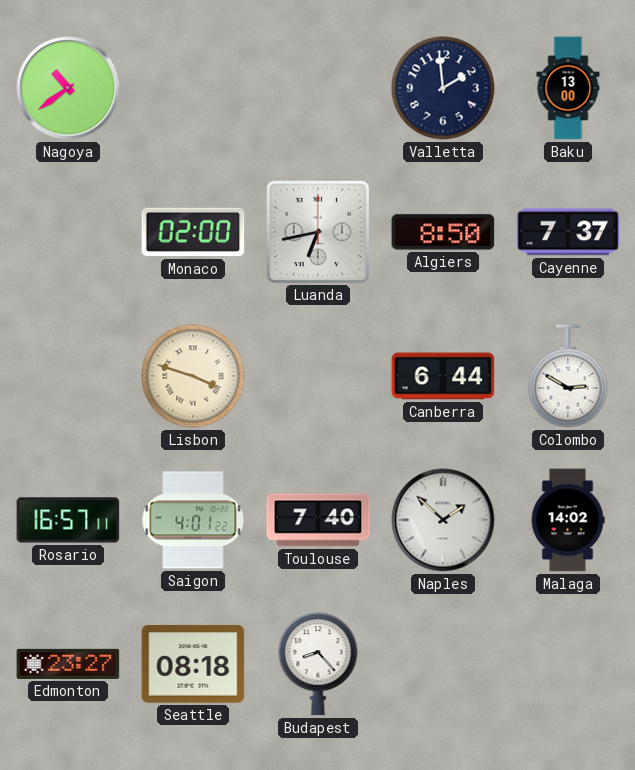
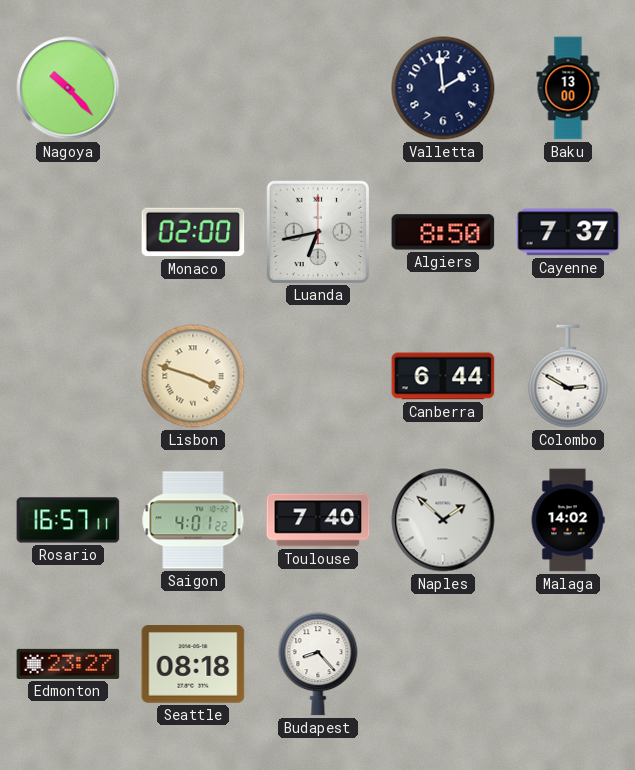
Nagoya: 10:39 -> 10:23
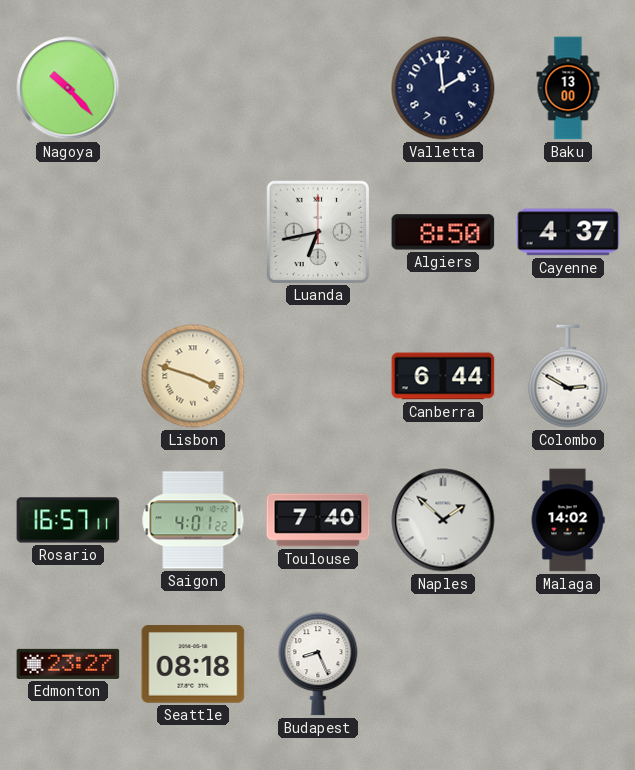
Monaco: 02:00 -> none
Cayenne: 7:37 -> 4:37
Budapest: 8:23 -> 8:26
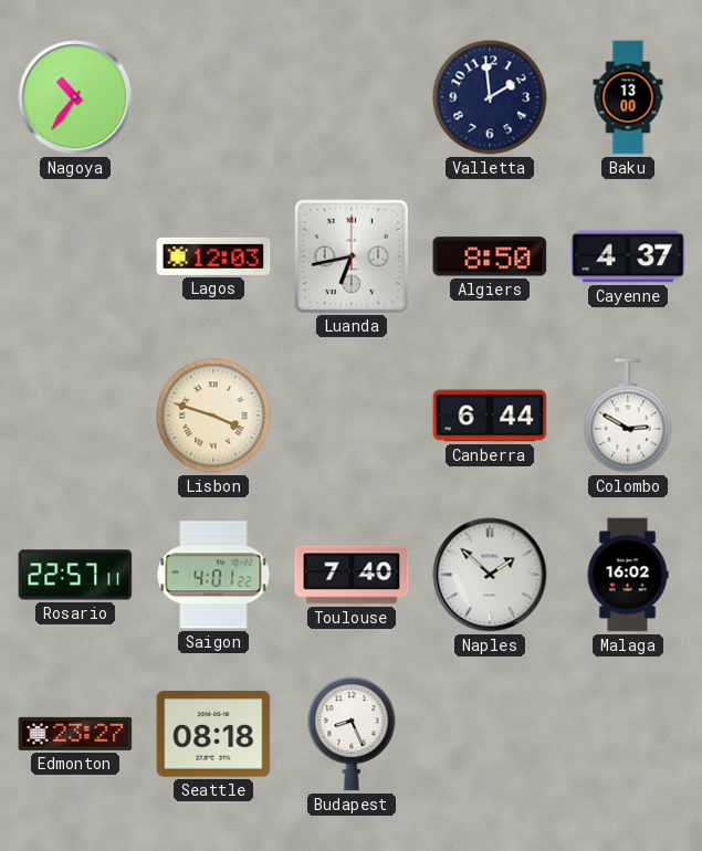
Nagoya: 10:23 -> 10:36
Lagos: none -> 12:03
Rosario: 16:57 -> 22:57
Malaga: 14:02 -> 16:02
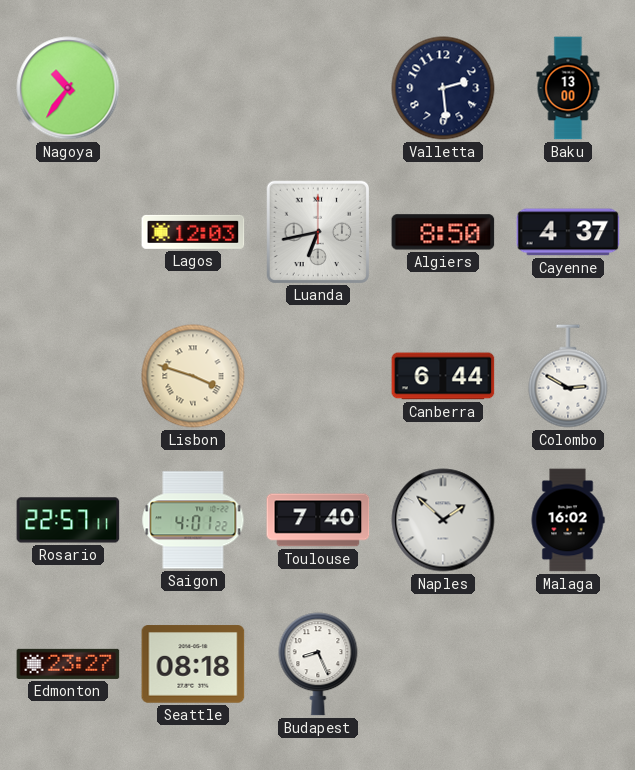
Valletta: 1:59 -> 2:29
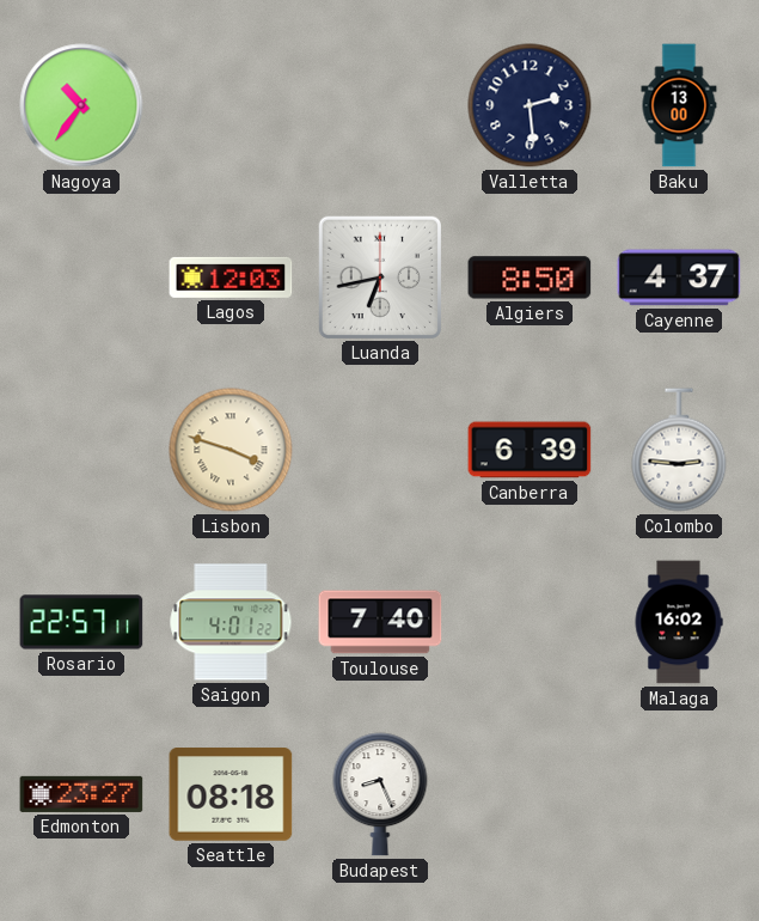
Canberra: 6:44 -> 6:39
Colombo: 2:50 -> 2:46
Naples: 1:52 -> none
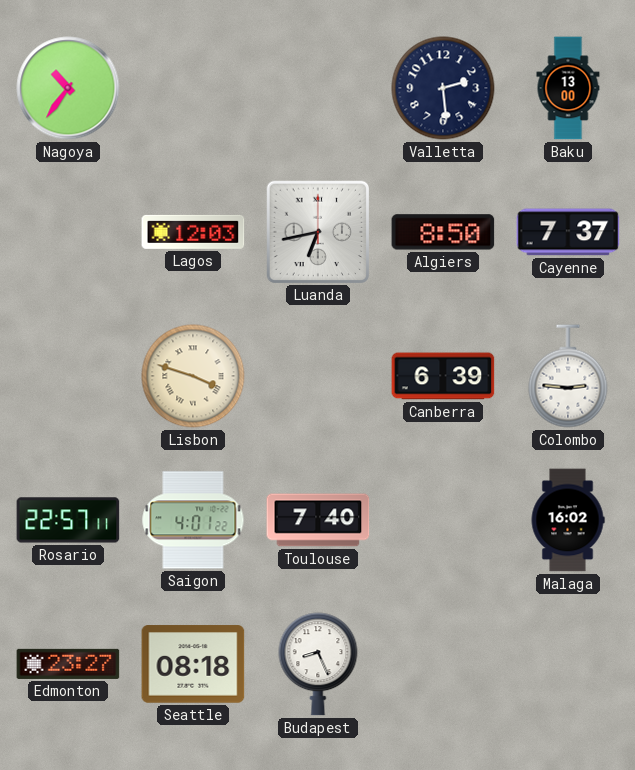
Cayenne: 4:37 -> 7:37
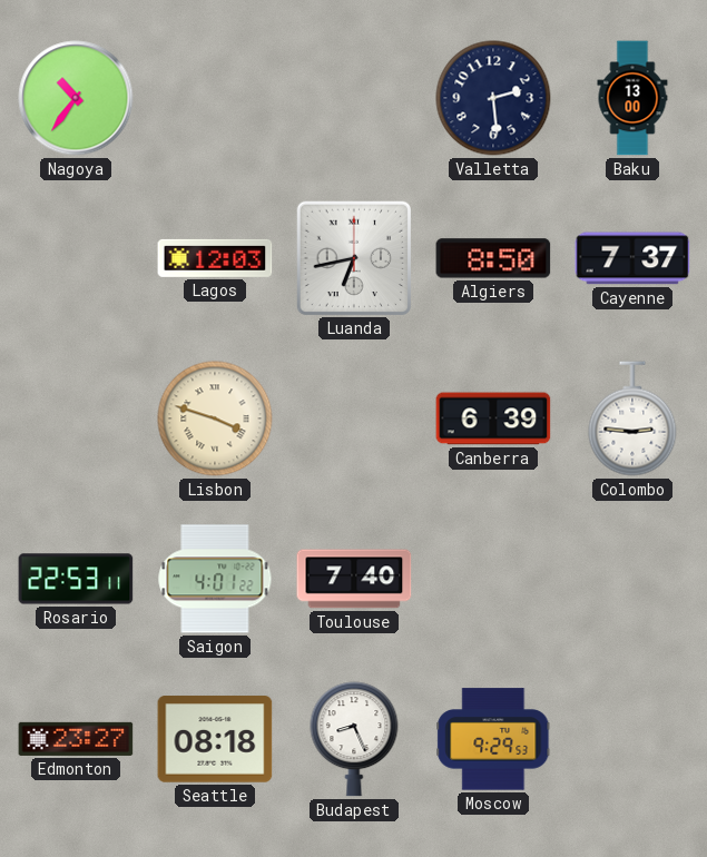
Rosario: 22:57 -> 22:53
Malaga: 16:02 -> none
Moscow: none -> 9:29
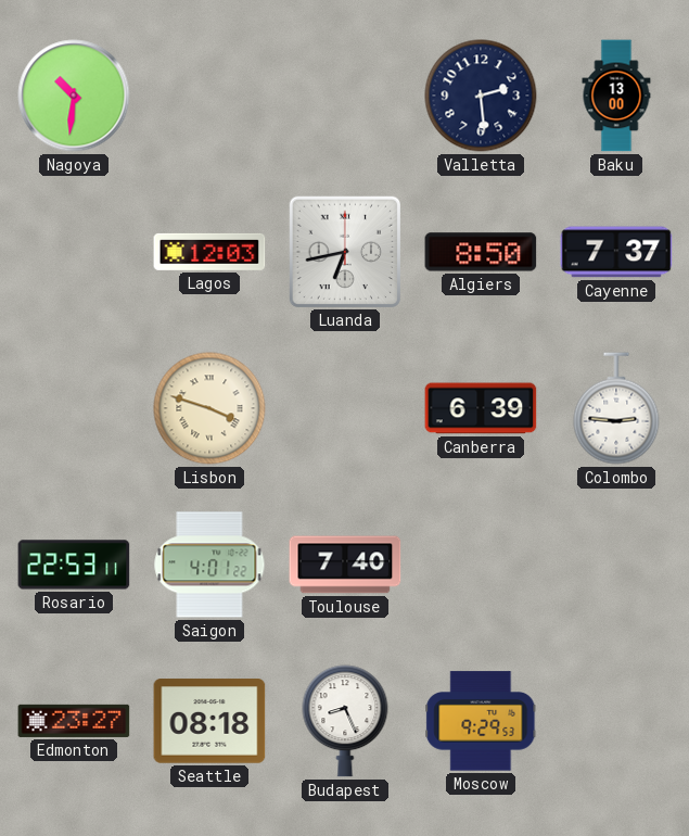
Nagoya: 10:36 -> 10:31
